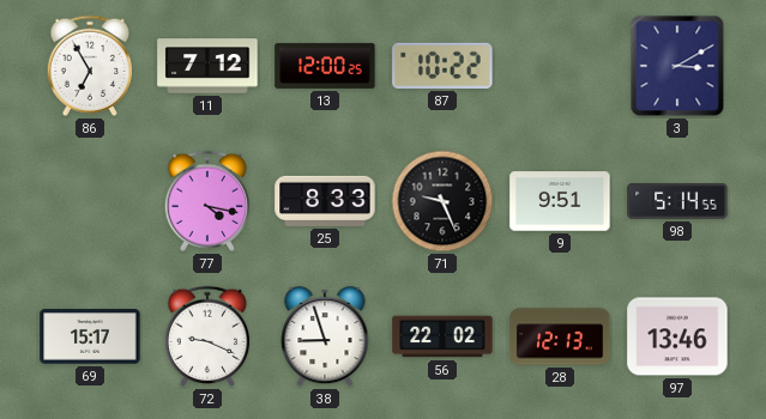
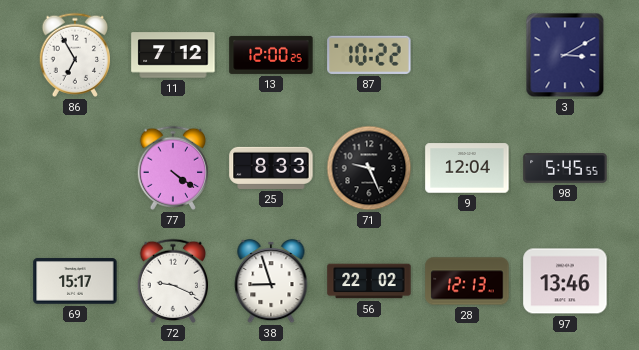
77: 4:17 -> 4:21
9: 9:51 -> 12:04
98: 5:14 -> 5:45
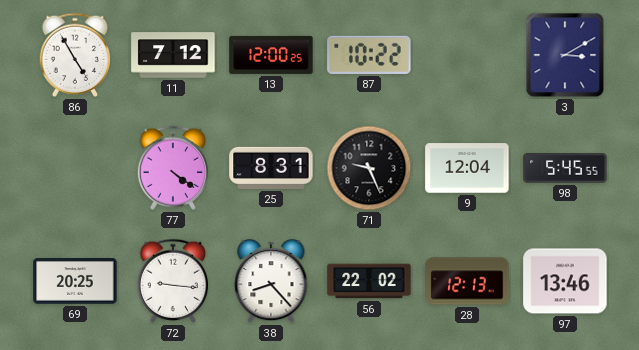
86: 6:55 -> 4:55
25: 8:33 -> 8:31
69: 15:17 -> 20:25
72: 9:19 -> 9:16
38: 8:57 -> 8:23
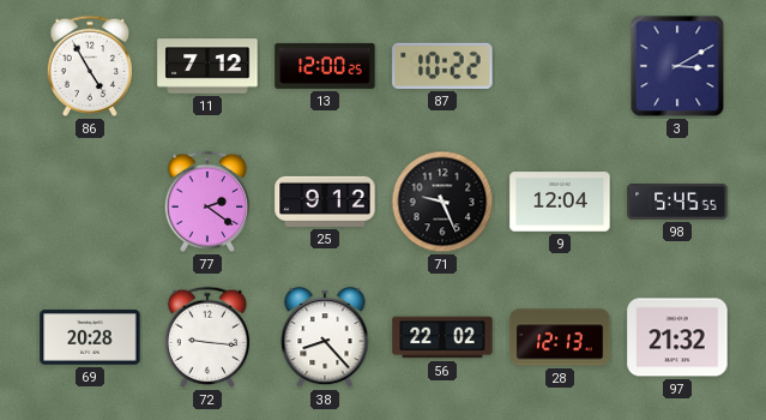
77: 4:21 -> 2:21
25: 8:31 -> 9:12
69: 20:25 -> 20:28
97: 13:46 -> 21:32
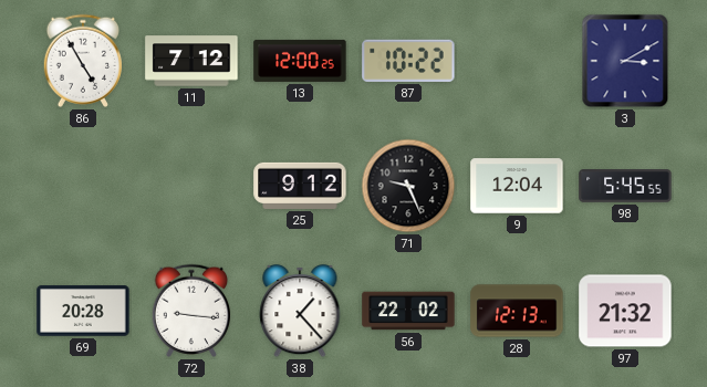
77: 2:21 -> none
38: 8:23 -> 1:23
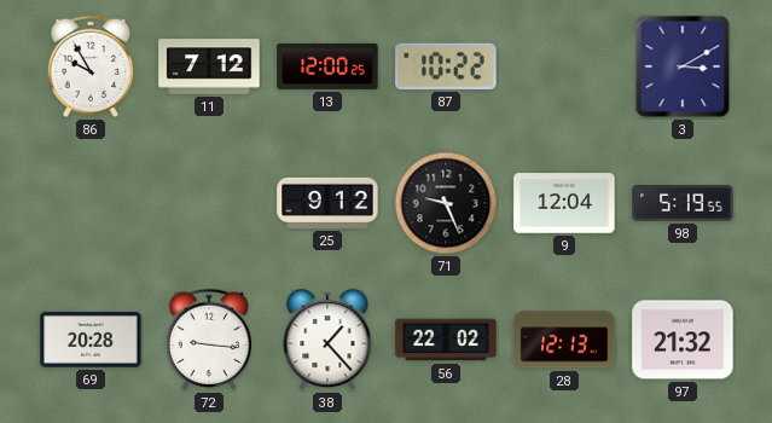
86: 4:55 -> 9:55
98: 5:45 -> 5:19
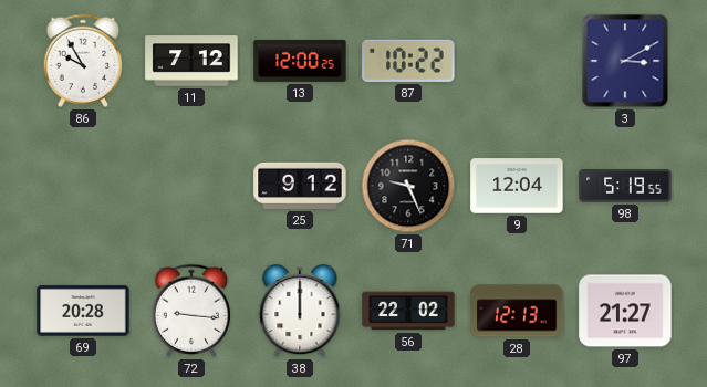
38: 1:23 -> 12:00
97: 21:32 -> 21:27
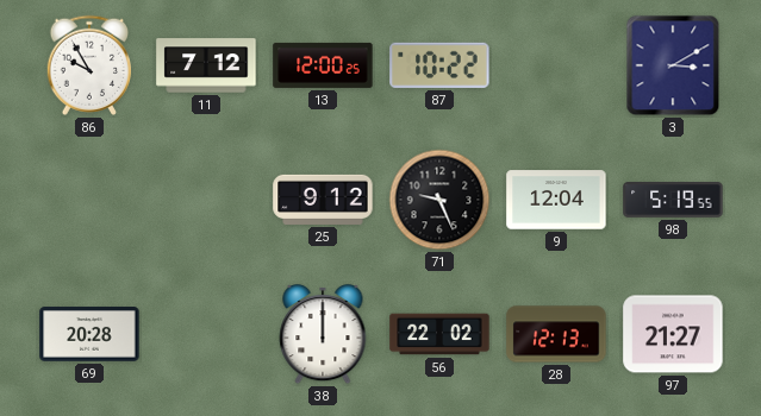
72: 9:16 -> none
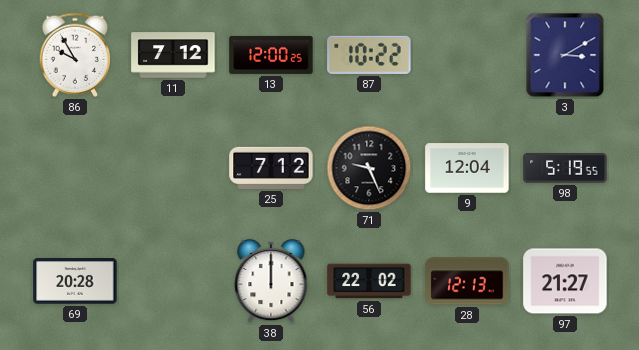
25: 9:12 -> 7:12
